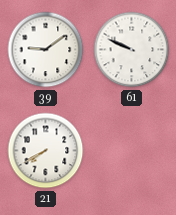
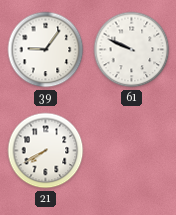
39: 9:09 -> 9:06
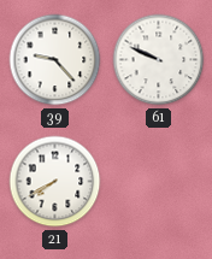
39: 9:06 -> 9:23
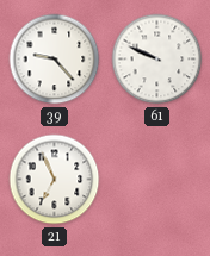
21: 7:40 -> 6:56
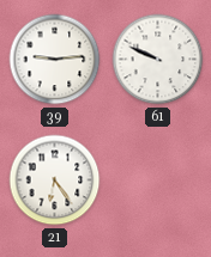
39: 9:23 -> 9:14
21: 6:56 -> 6:24
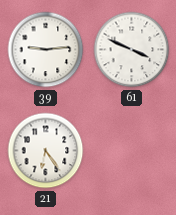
61: 9:49 -> 3:49
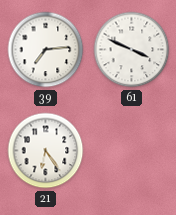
39: 9:14 -> 7:14
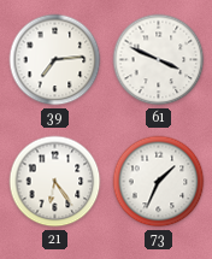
73: none -> 1:34
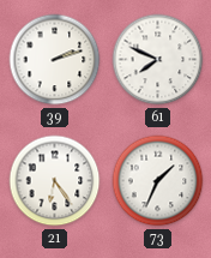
39: 7:14 -> 2:12
61: 3:49 -> 7:49
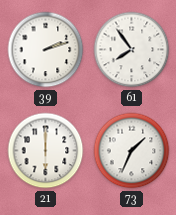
61: 7:49 -> 7:54
21: 6:24 -> 6:00
